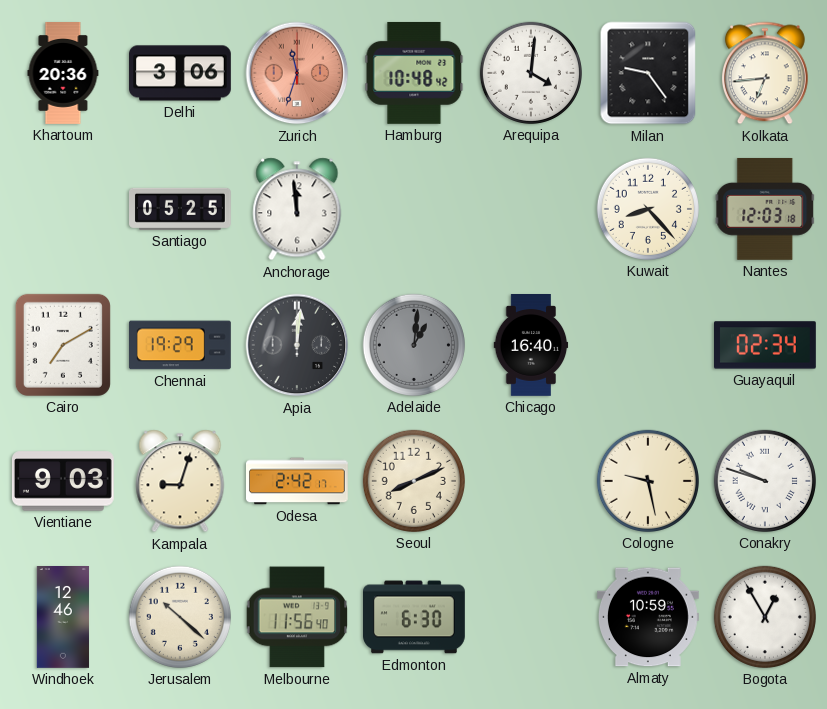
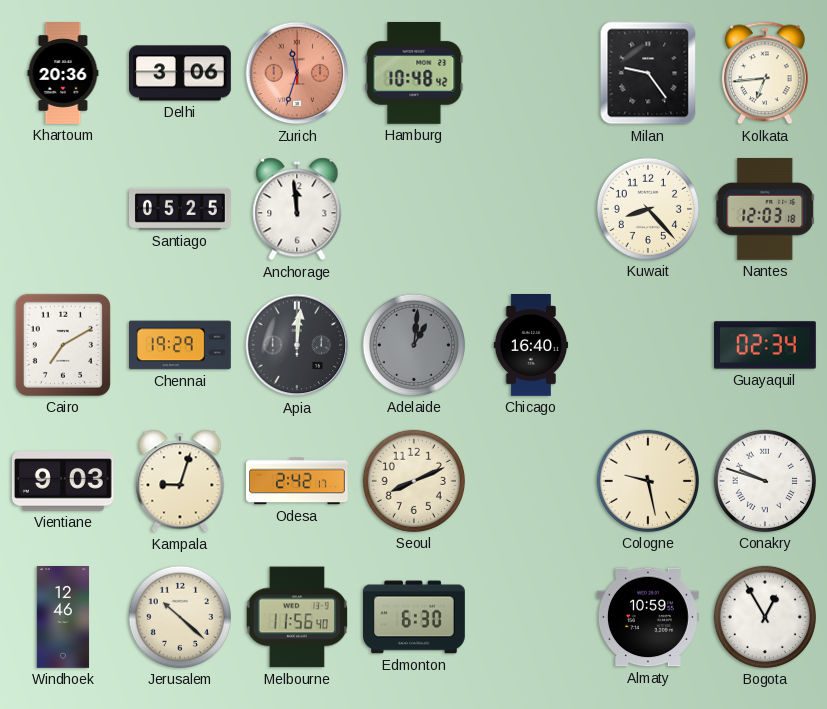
Arequipa: 4:01 -> none
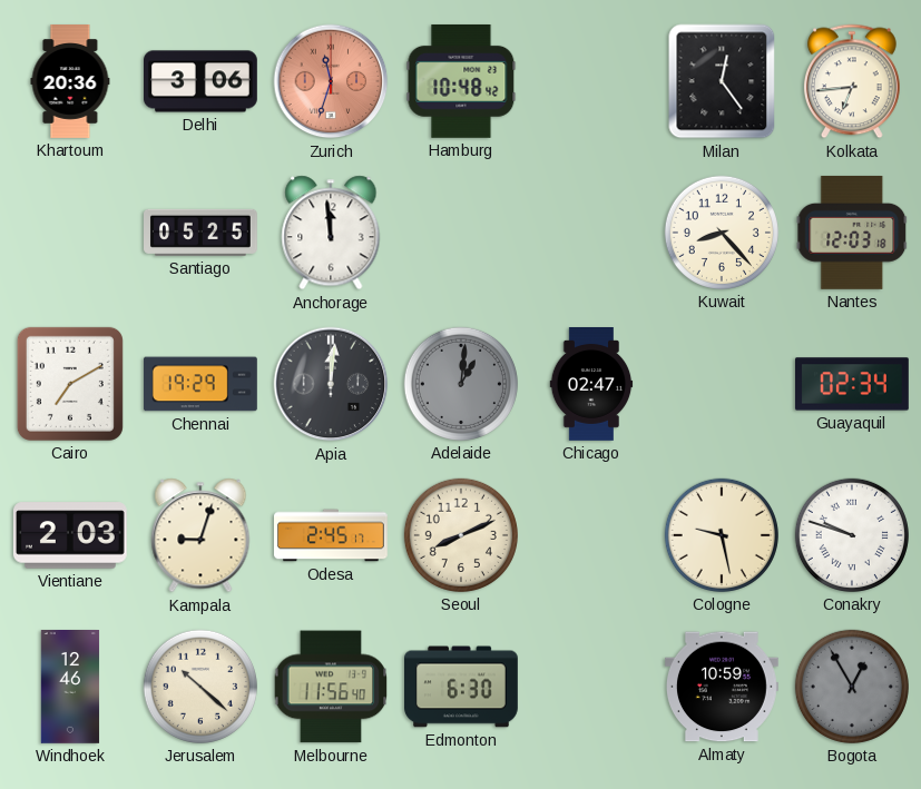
Milan: 9:24 -> 12:24
Chicago: 16:40 -> 02:47
Vientiane: 9:03 -> 2:03
Odesa: 2:42 -> 2:45
Bogota dial: white -> grey
